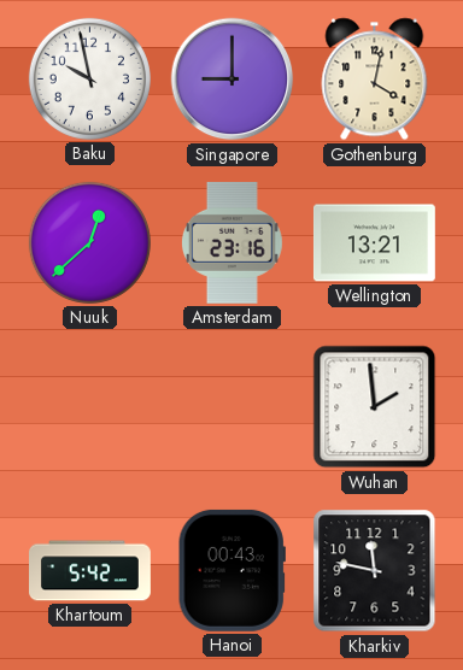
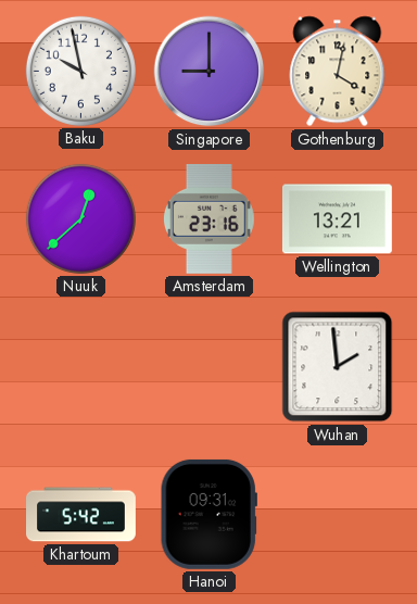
Hanoi: 00:43 -> 09:31
Kharkiv: 11:47 -> none
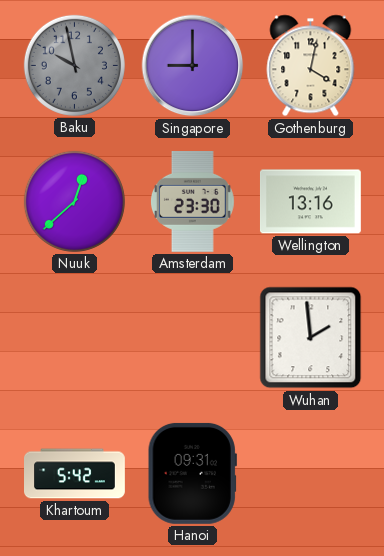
Baku dial: white -> grey
Amsterdam: 23:16 -> 23:30
Wellington: 13:21 -> 13:16
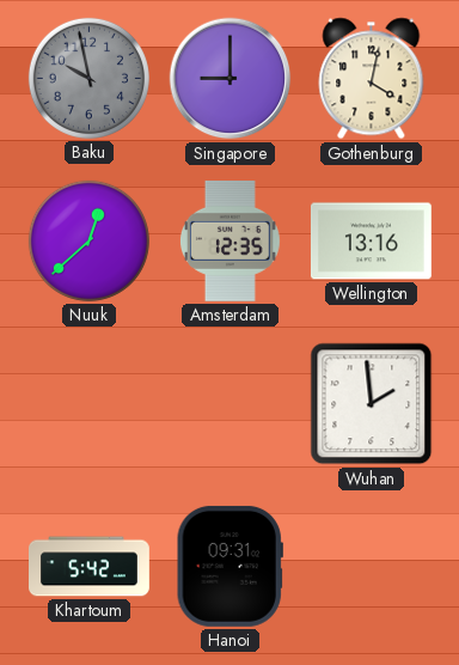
Amsterdam: 23:30 -> 12:35
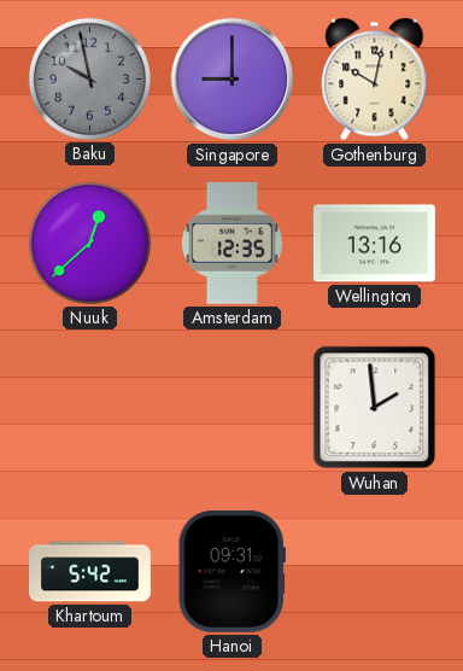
Gothenburg: 4:02 -> 10:02
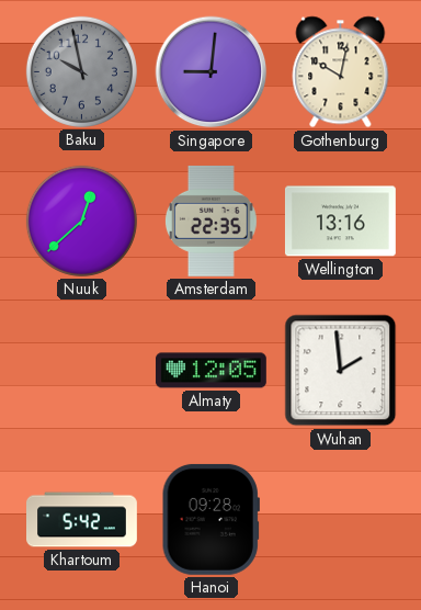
Singapore: 9:00 -> 9:01
Amsterdam: 12:35 -> 22:35
Almaty: none -> 12:05
Hanoi: 09:31 -> 09:28
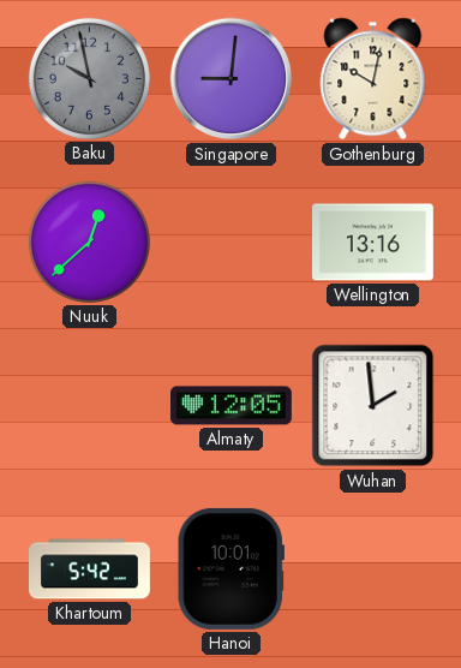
Amsterdam: 22:35 -> none
Hanoi: 09:28 -> 10:01
